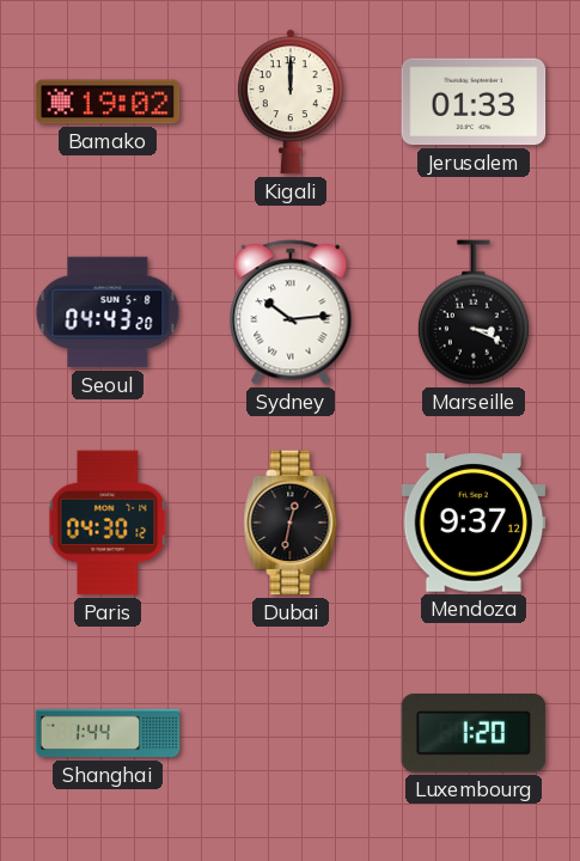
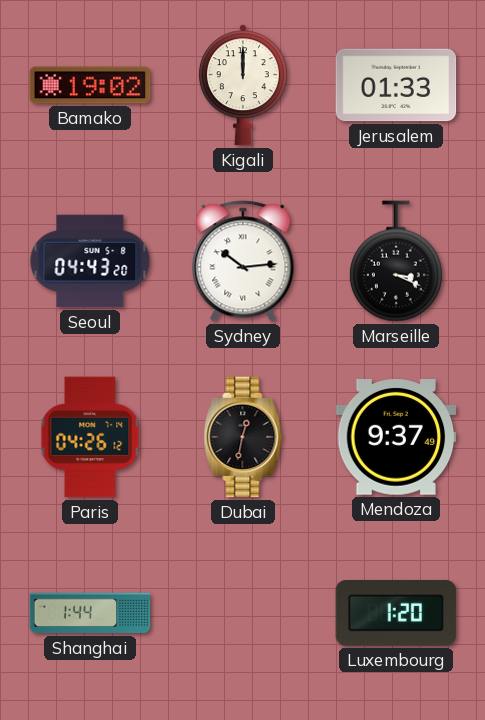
Paris: 04:30 -> 04:26
Mendoza: 9:37:12 -> 9:37:49
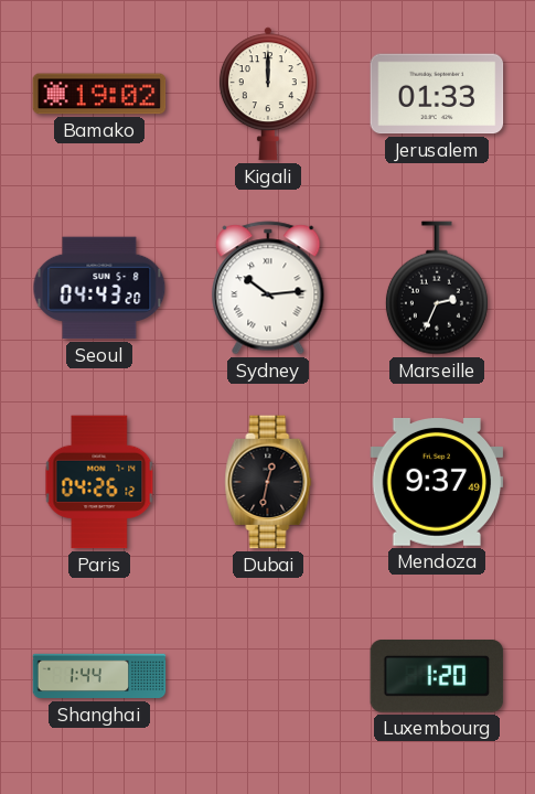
Marseille: 3:19 -> 2:34
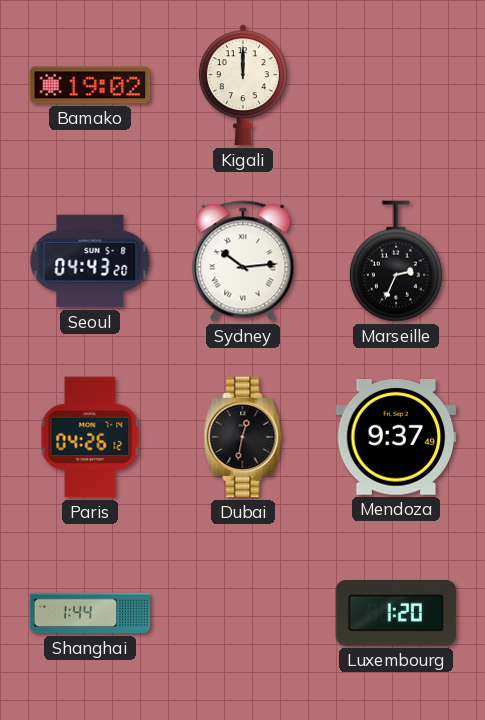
Jerusalem: 01:33 -> none
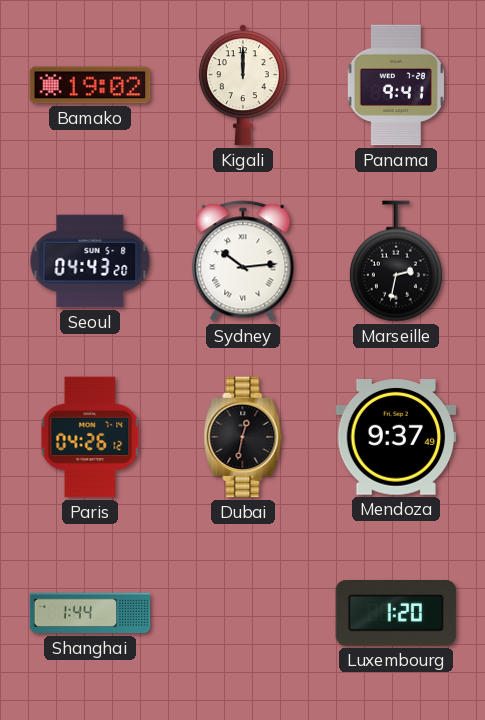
Panama: none -> 9:41
Marseille: 2:34 -> 2:32
